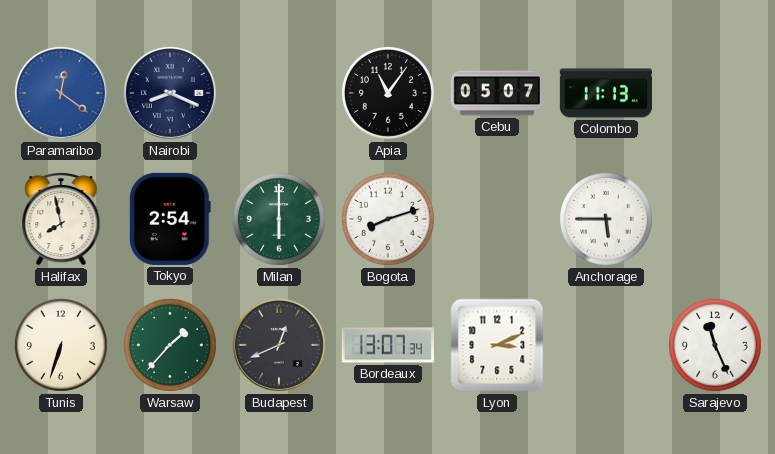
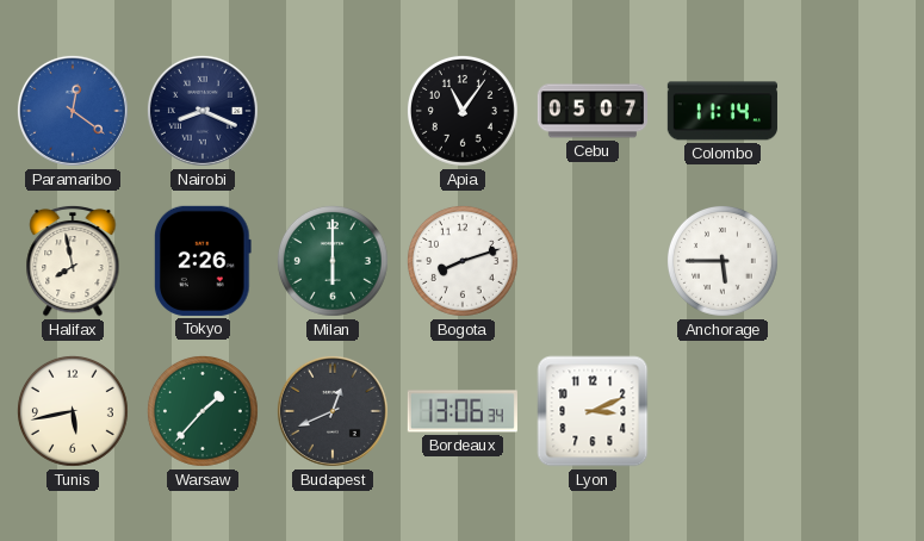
Colombo: 11:13 -> 11:14
Tokyo: 2:54 -> 2:26
Tunis: 6:33 -> 5:43
Bordeaux: 13:07 -> 13:06
Sarajevo: 11:26 -> none
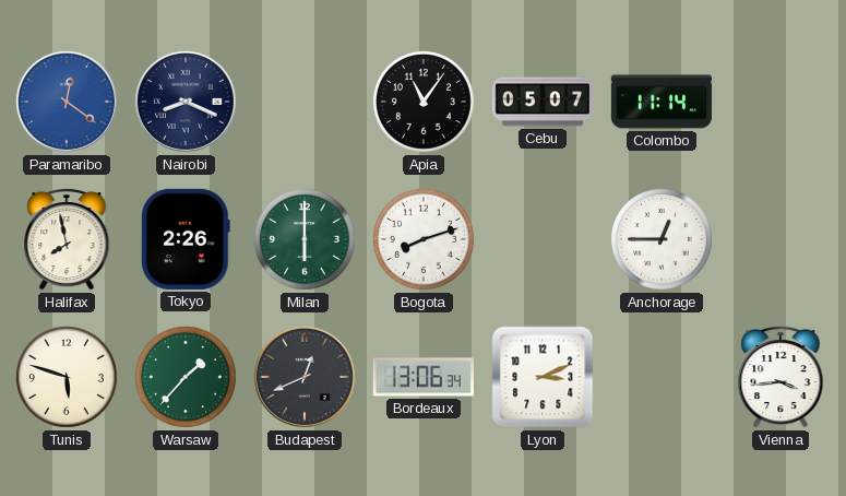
Anchorage: 5:45 -> 12:45
Tunis: 5:43 -> 5:48
Vienna: none -> 3:44
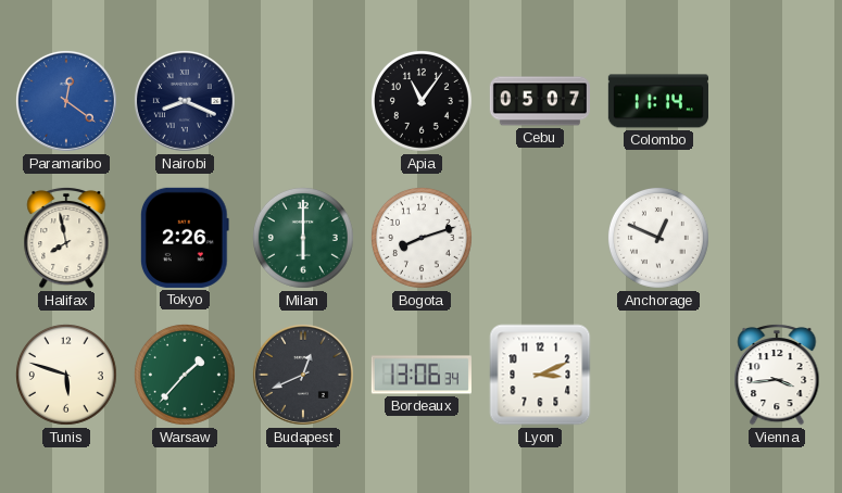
Anchorage: 12:45 -> 12:49
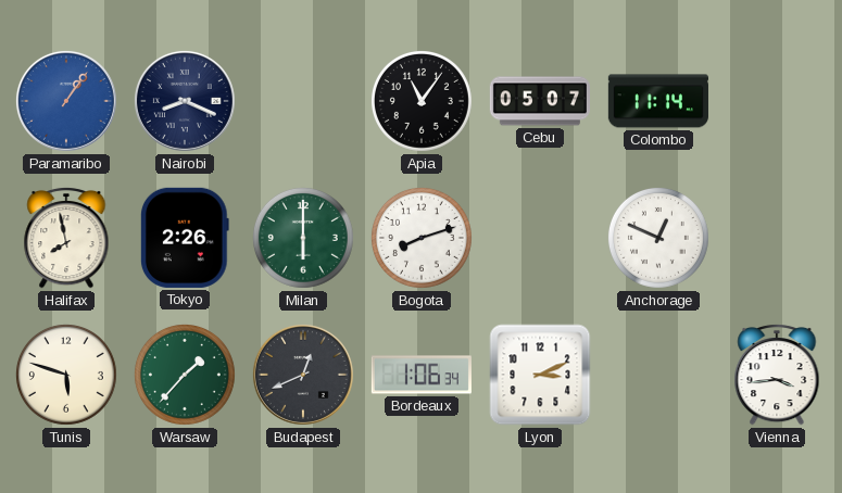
Paramaribo: 12:21 -> 1:06
Bordeaux: 13:06 -> 1:06
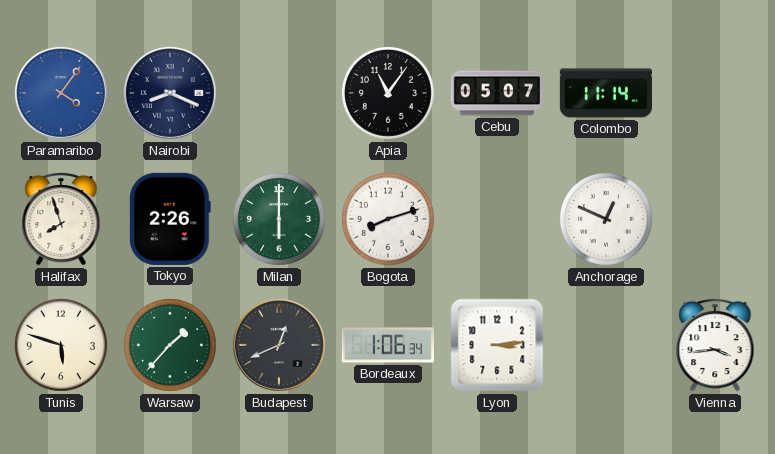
Paramaribo: 1:06 -> 4:06
Halifax: 7:58 -> 7:57
Lyon: 3:11 -> 3:14
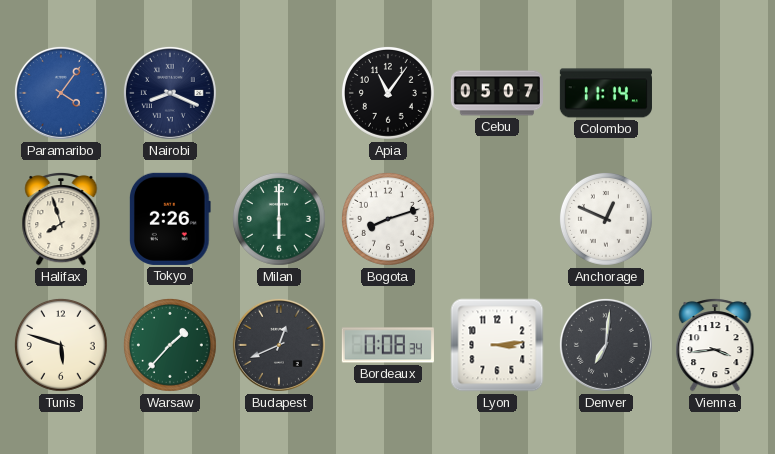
Bordeaux: 1:06 -> 0:08
Denver: none -> 7:01
